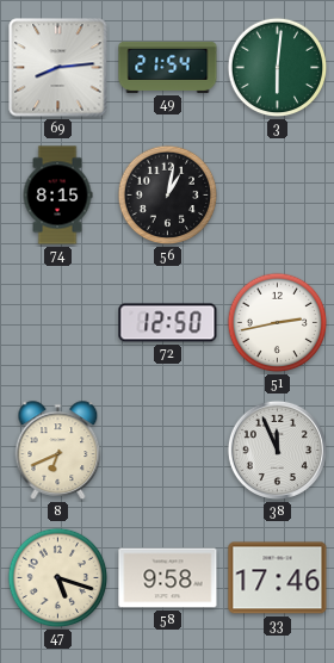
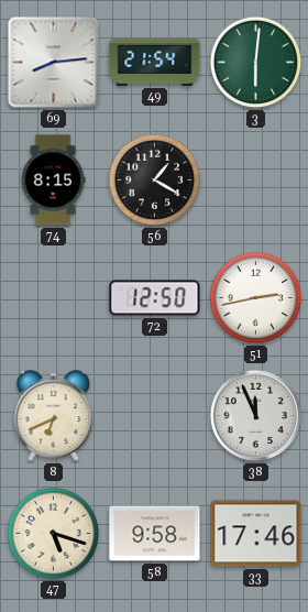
56: 1:02 -> 1:20
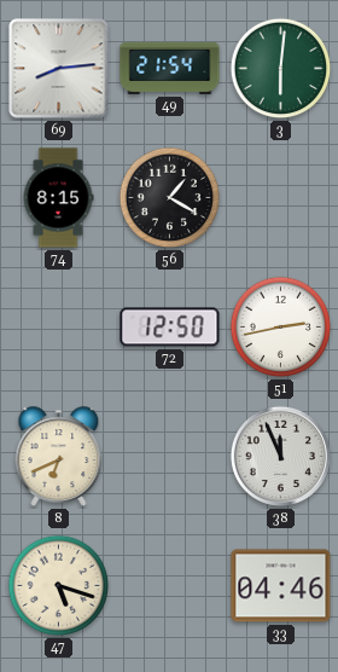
58: 9:58 -> none
33: 17:46 -> 04:46
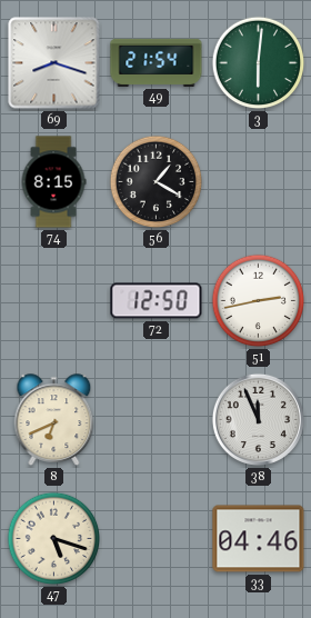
69: 8:14 -> 8:18
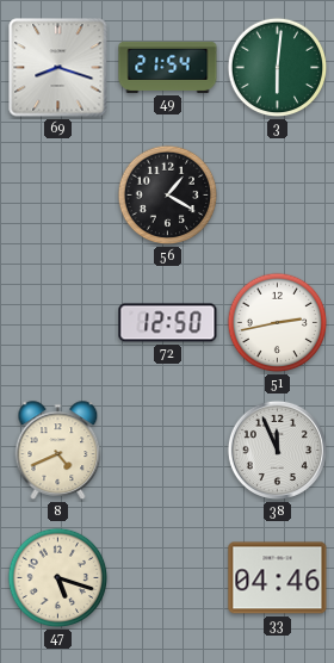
74: 8:15 -> none
8: 6:41 -> 4:41
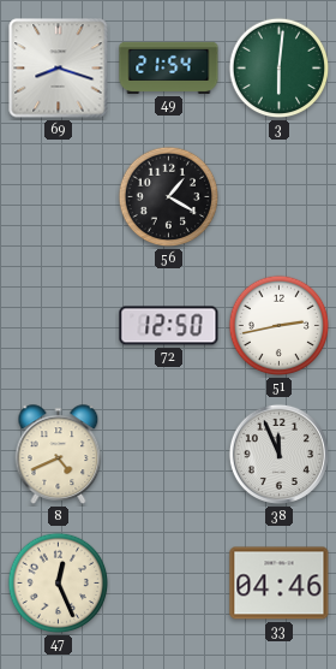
47: 5:18 -> 12:26
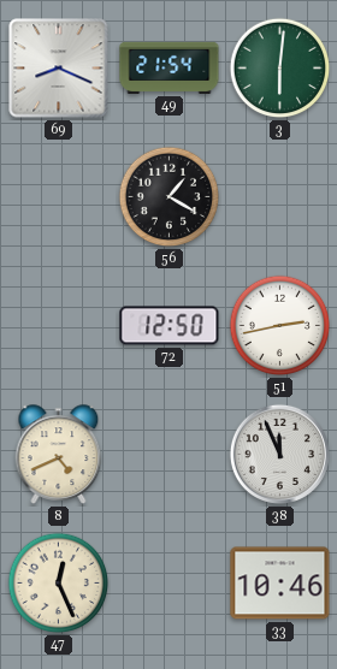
69: 8:18 -> 8:19
33: 04:46 -> 10:46
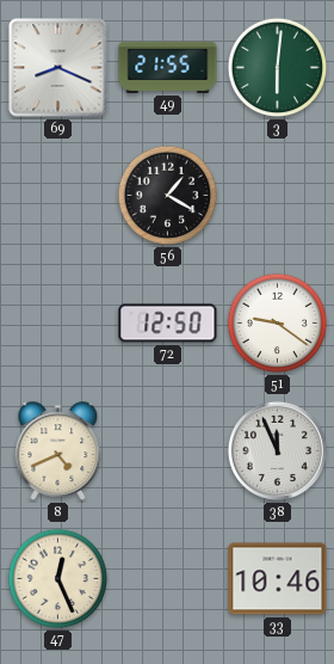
49: 21:54 -> 21:55
51: 2:43 -> 9:21
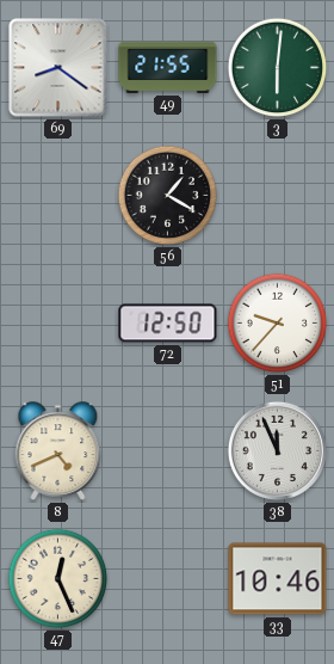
69: 8:19 -> 8:21
51: 9:21 -> 9:37
